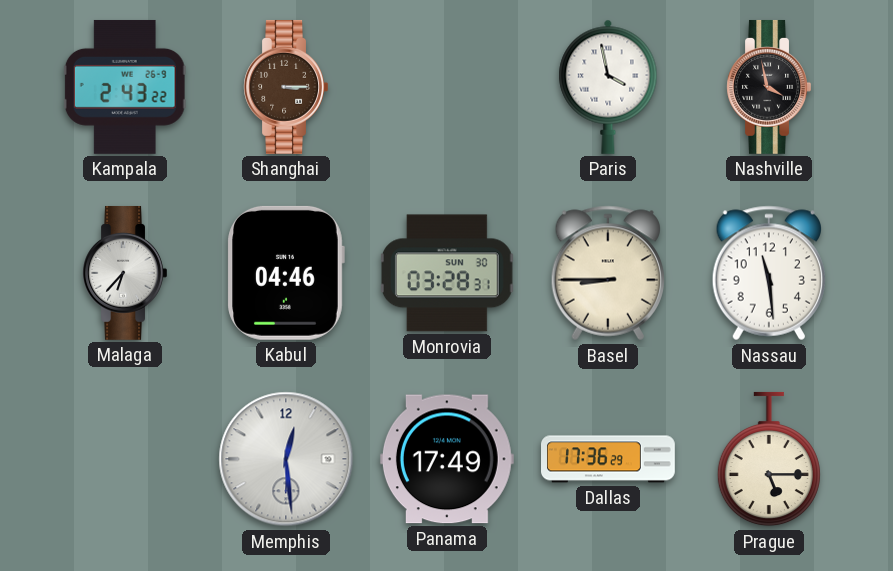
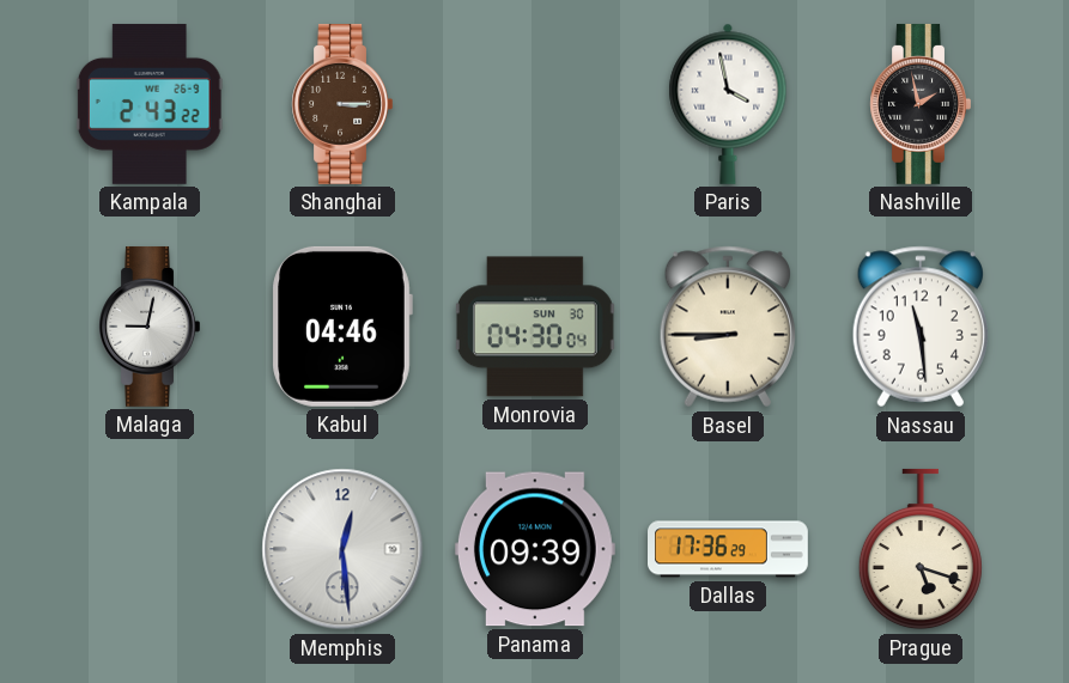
Nashville: 3:58 -> 1:58
Malaga: 6:37 -> 9:02
Monrovia: 03:28 -> 04:30
Panama: 17:49 -> 09:39
Prague: 5:15 -> 5:18
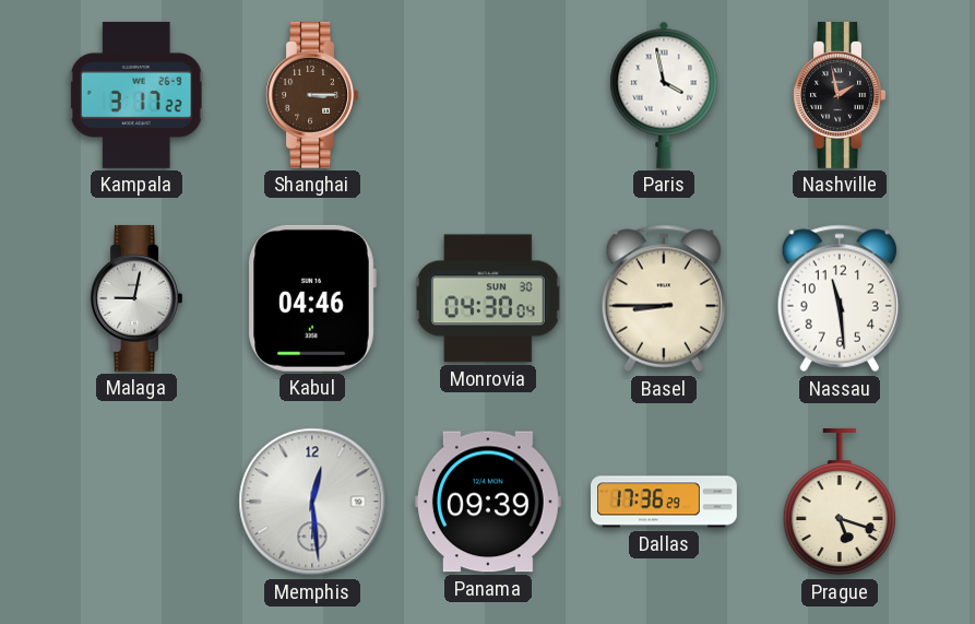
Kampala: 2:43 -> 3:17
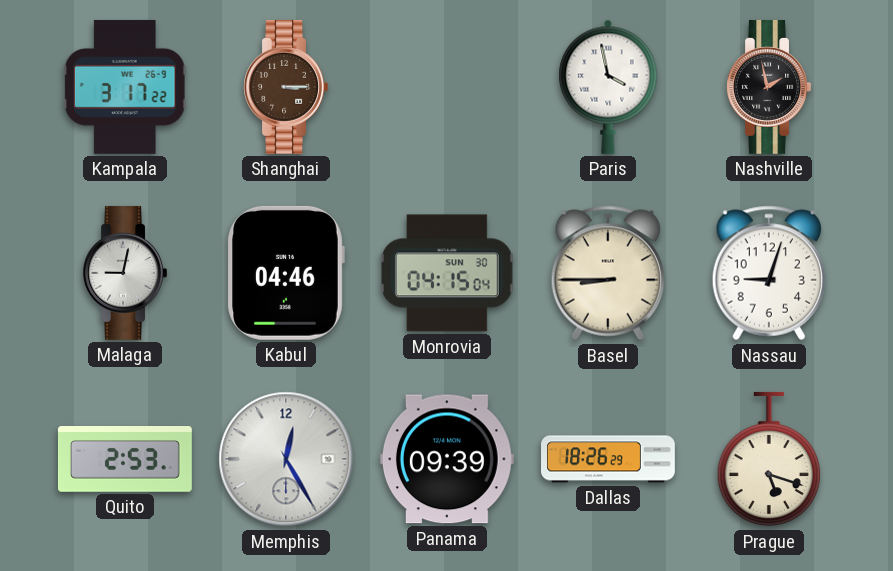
Monrovia: 04:30 -> 04:15
Nassau: 11:29 -> 9:03
Quito: none -> 2:53
Memphis: 12:29 -> 12:25
Dallas: 17:36 -> 18:26
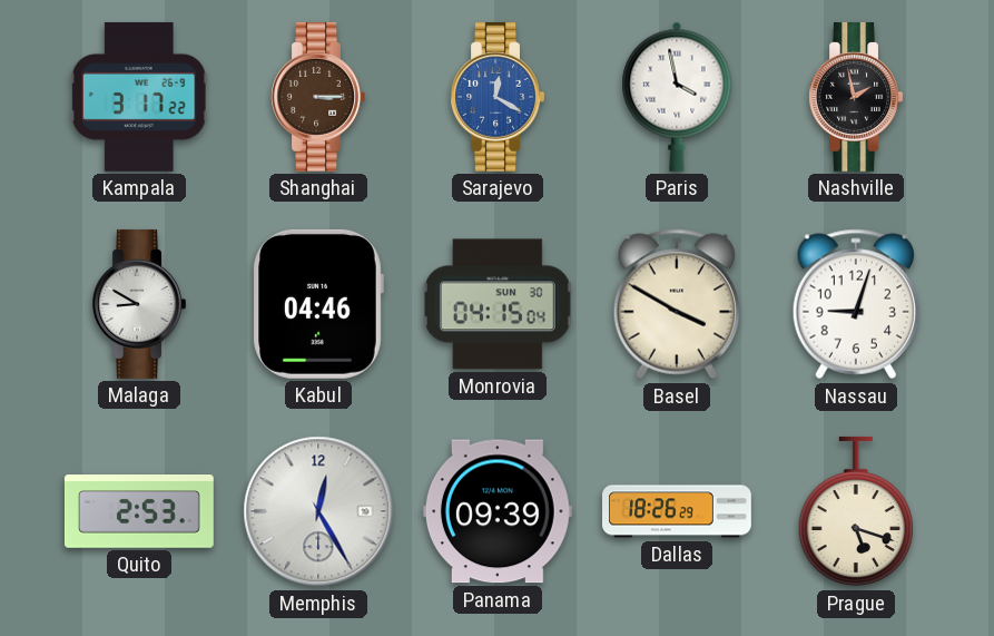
Sarajevo: none -> 12:20
Malaga: 9:02 -> 8:50
Basel: 8:45 -> 3:50
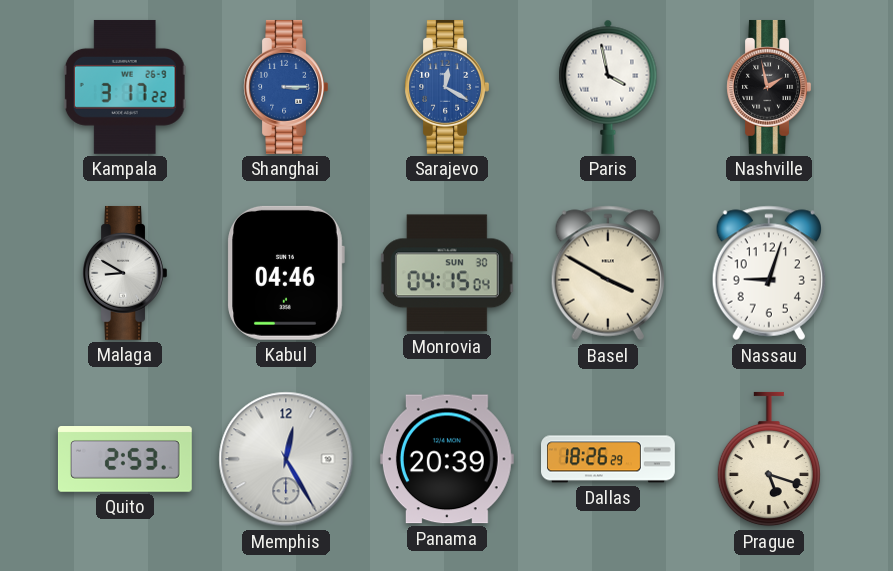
Shanghai dial: brown -> blue
Panama: 09:39 -> 20:39
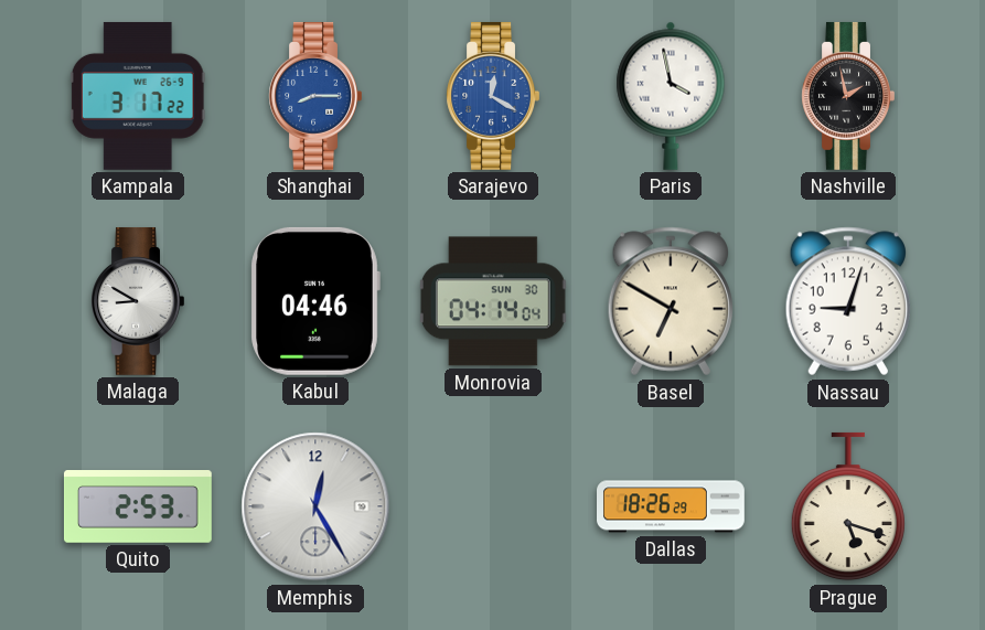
Shanghai: 3:15 -> 8:15
Monrovia: 04:15 -> 04:14
Basel: 3:50 -> 6:50
Panama: 20:39 -> none
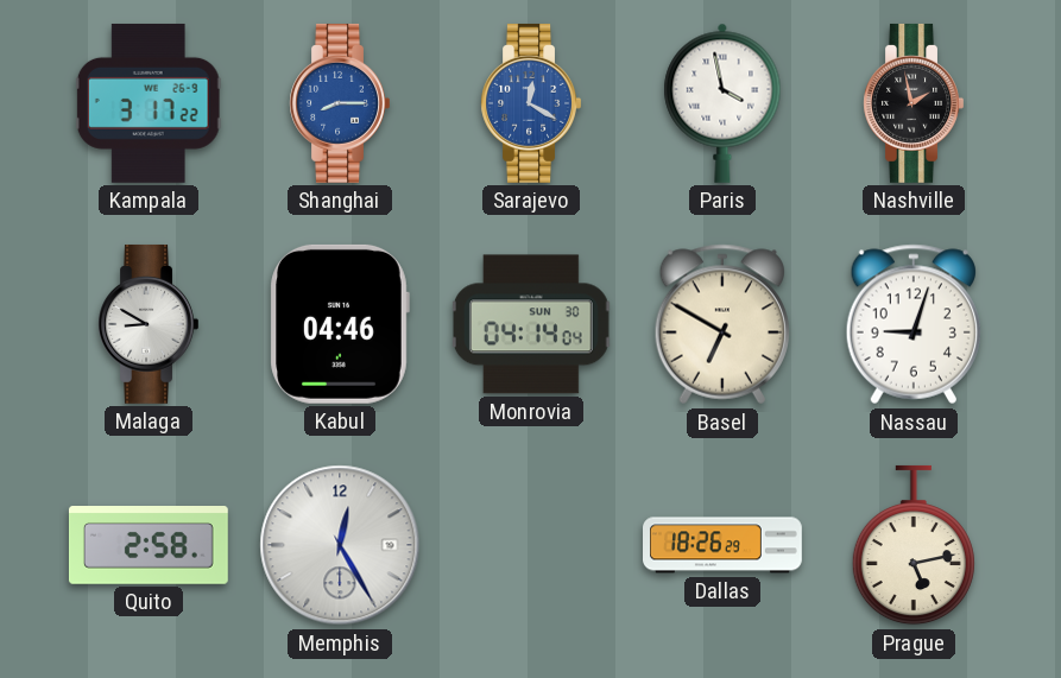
Quito: 2:53 -> 2:58
Prague: 5:18 -> 5:13
